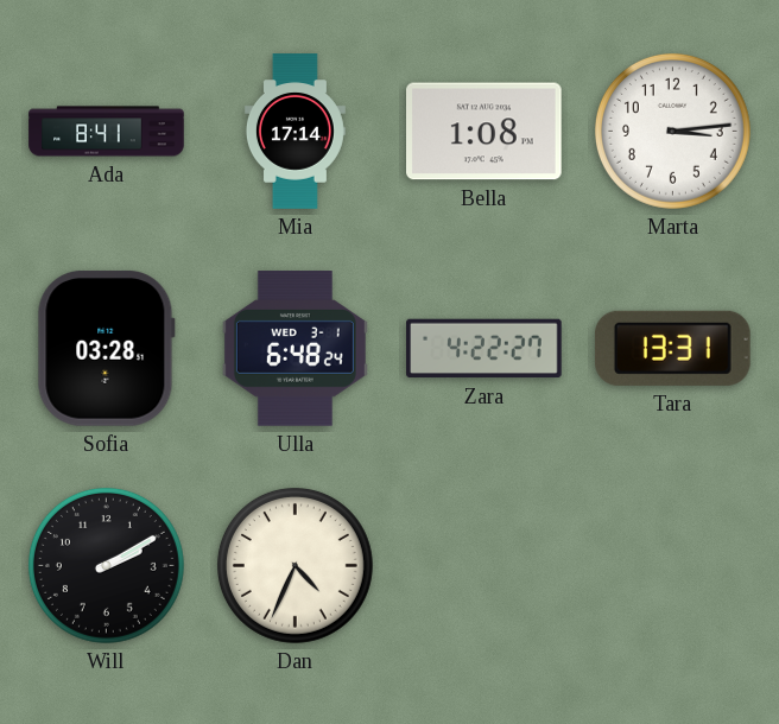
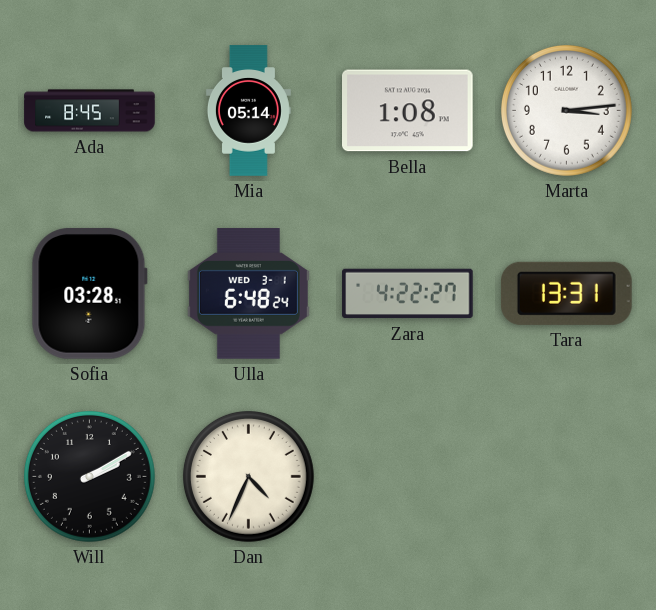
Ada: 8:41 -> 8:45
Mia: 17:14 -> 05:14
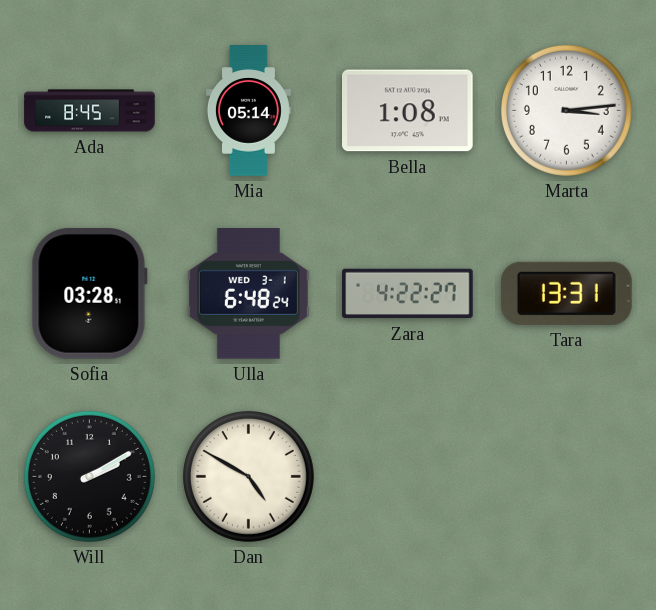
Dan: 4:34 -> 4:50
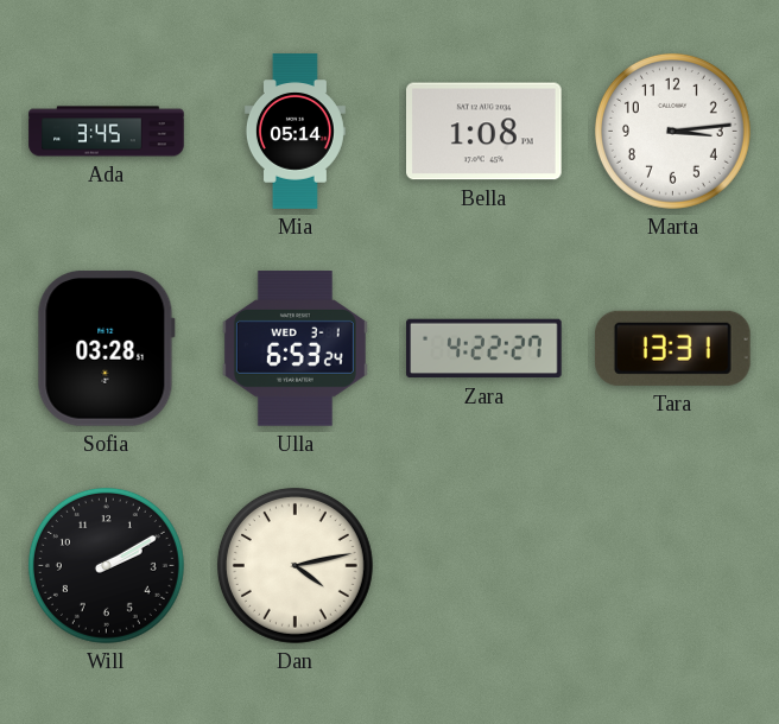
Ada: 8:45 -> 3:45
Ulla: 6:48 -> 6:53
Dan: 4:50 -> 4:13
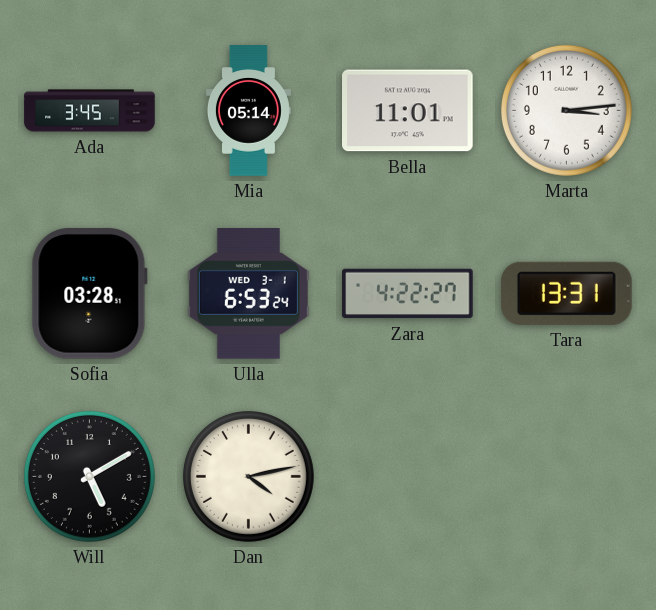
Bella: 1:08 -> 11:01
Will: 2:10 -> 5:10
